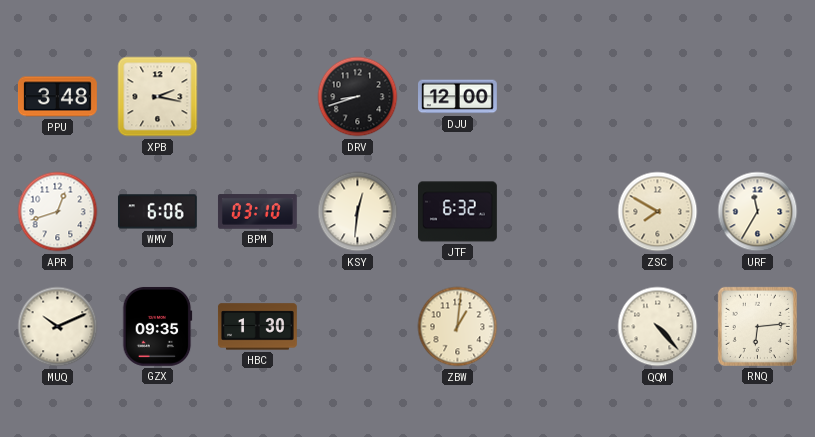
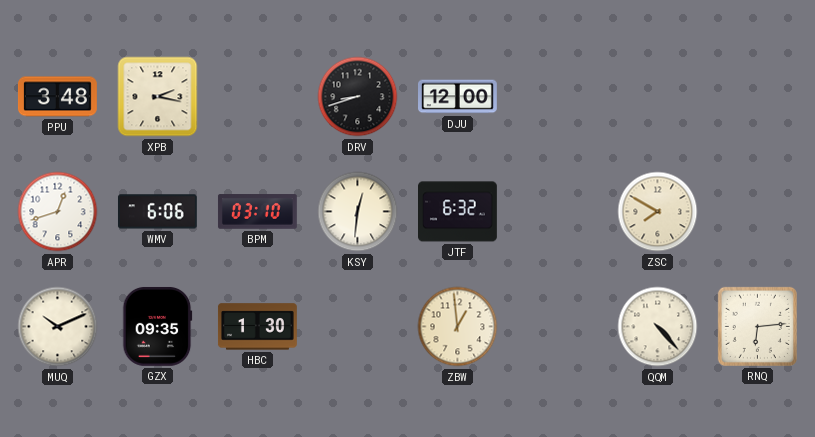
URF: 11:35 -> none
ZBW: 1:01 -> 12:59
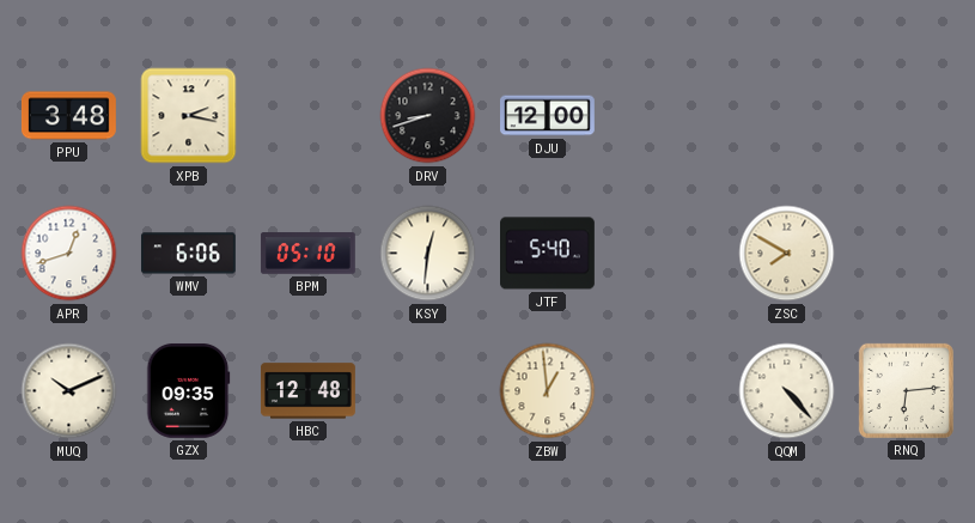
BPM: 03:10 -> 05:10
JTF: 6:32 -> 5:40
HBC: 1:30 -> 12:48
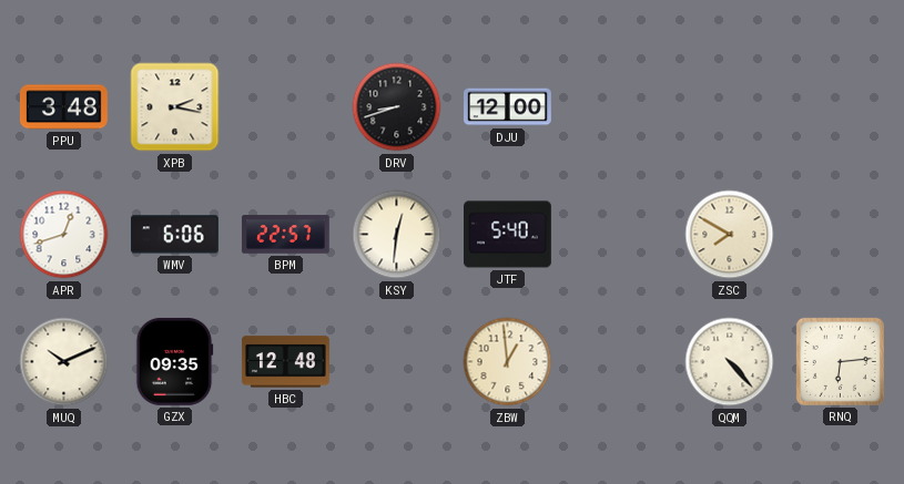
BPM: 05:10 -> 22:57
